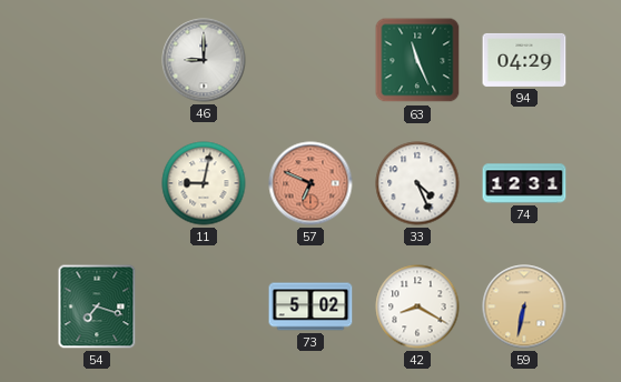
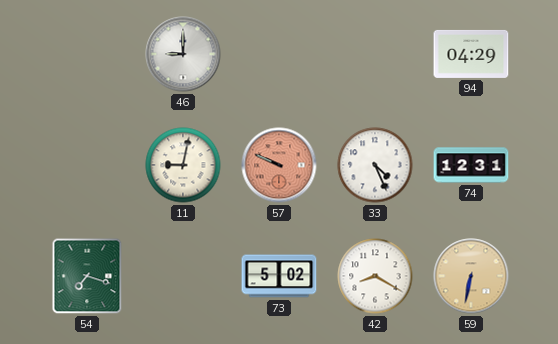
63: 11:26 -> none
57: 6:49 -> 9:49
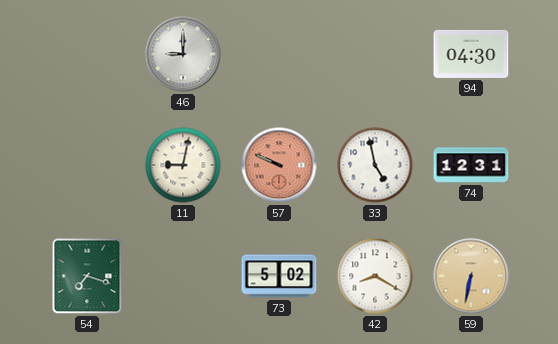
94: 04:29 -> 04:30
33: 4:26 -> 4:58
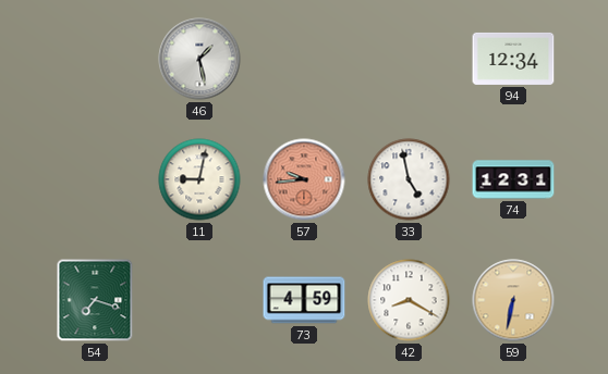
46: 9:00 -> 1:28
94: 04:30 -> 12:34
57: 9:49 -> 9:44
73: 5:02 -> 4:59
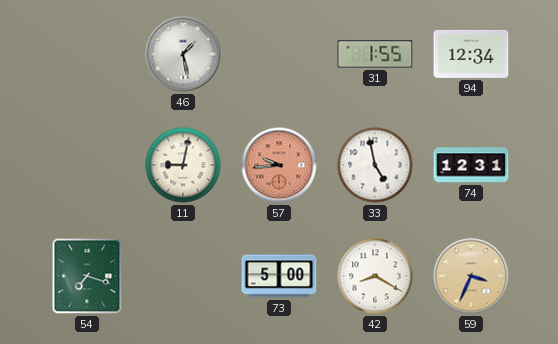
31: none -> 1:55
73: 4:59 -> 5:00
59: 6:32 -> 3:34
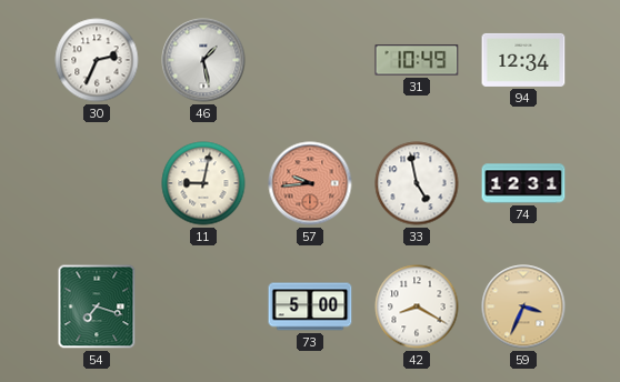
30: none -> 2:34
31: 1:55 -> 10:49
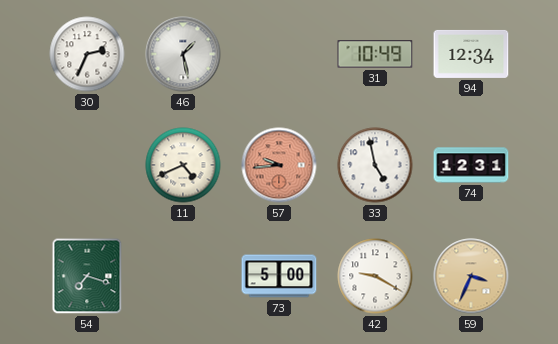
11: 9:02 -> 4:41
42: 8:20 -> 9:20
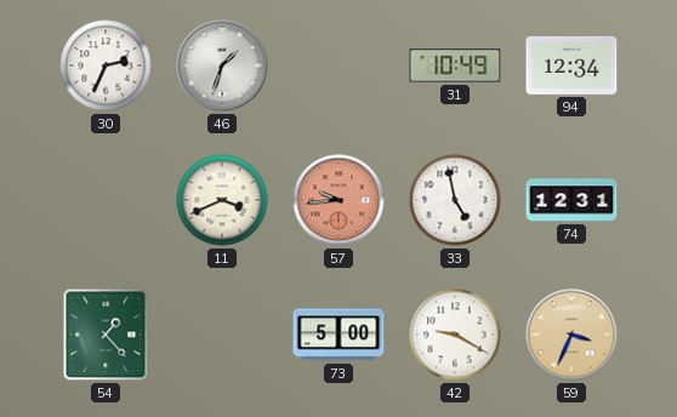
46: 1:28 -> 1:33
11: 4:41 -> 3:41
54: 7:18 -> 1:23
